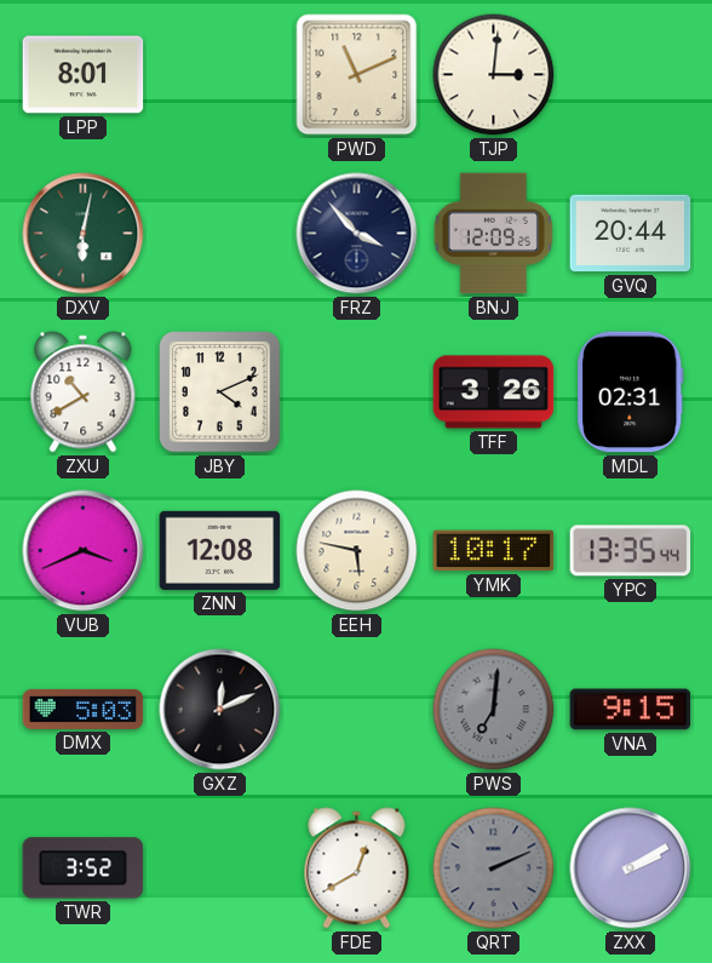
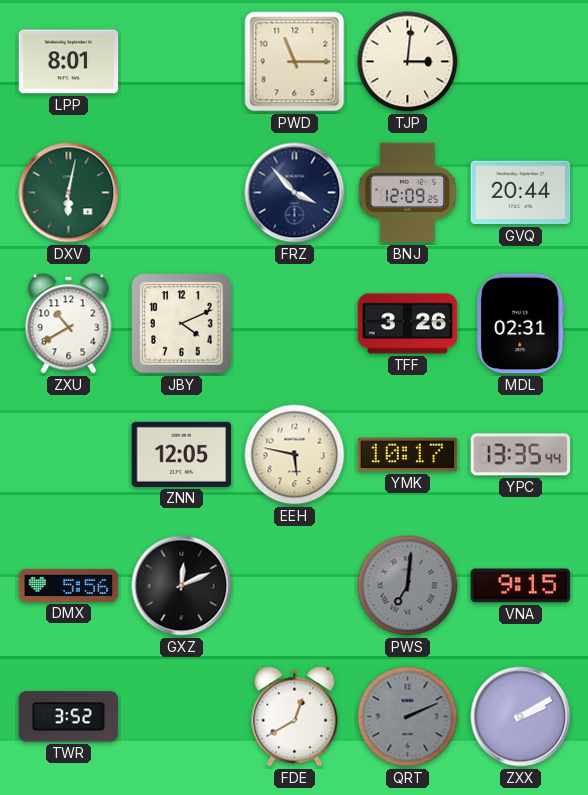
PWD: 11:11 -> 11:15
VUB: 3:41 -> none
ZNN: 12:08 -> 12:05
DMX: 5:03 -> 5:56
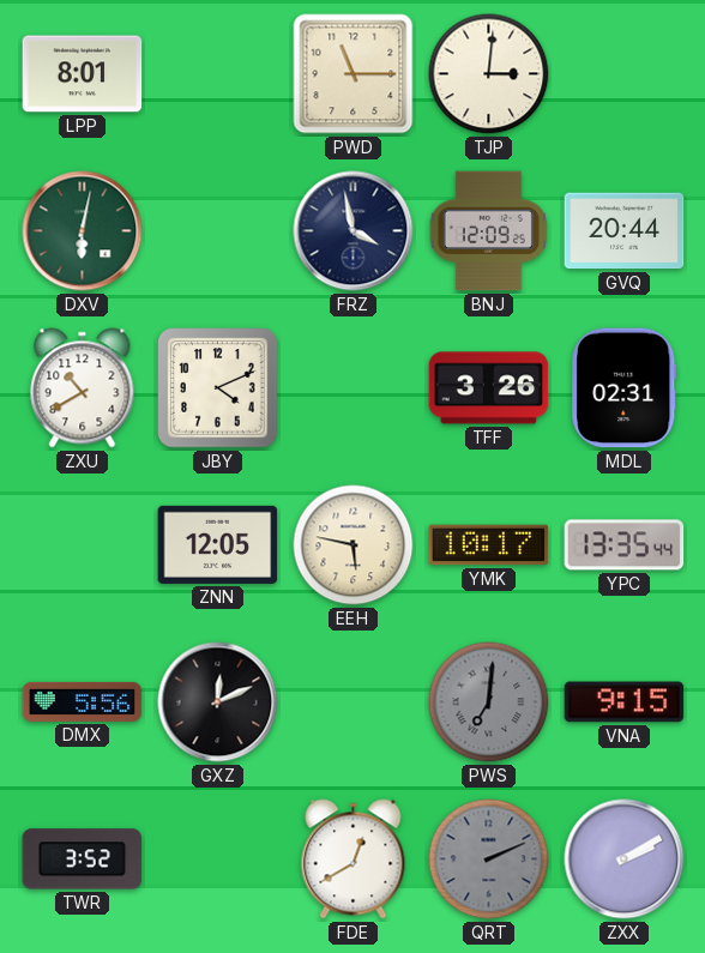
FRZ: 3:53 -> 3:58
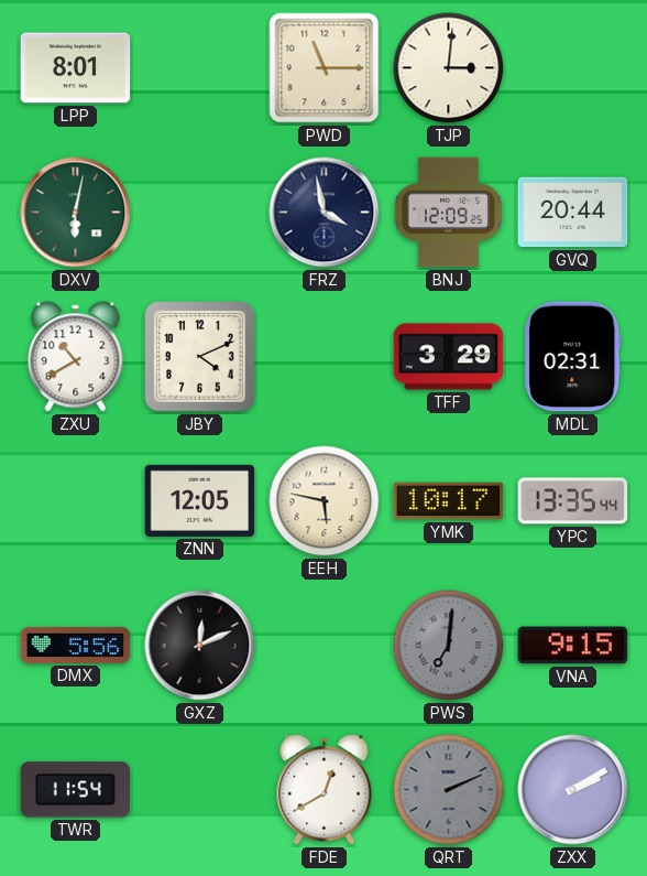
TFF: 3:26 -> 3:29
TWR: 3:52 -> 11:54
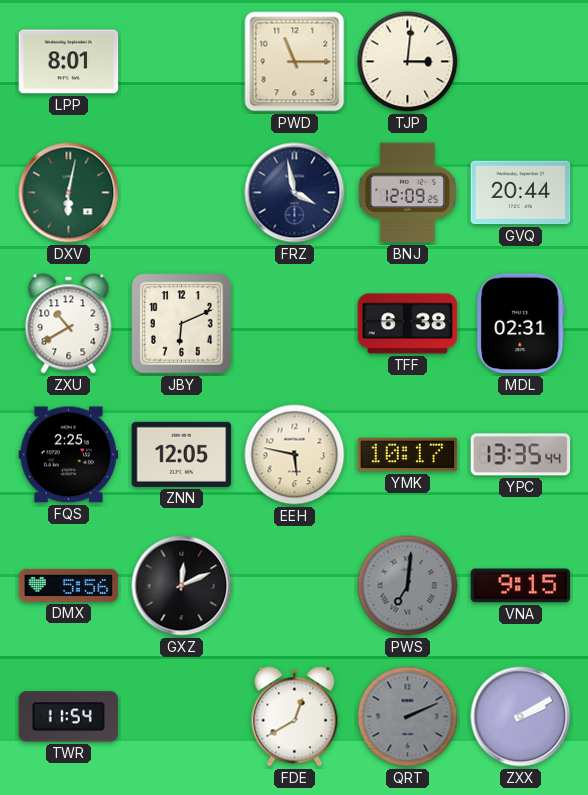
JBY: 4:11 -> 6:11
TFF: 3:29 -> 6:38
FQS: none -> 2:25
